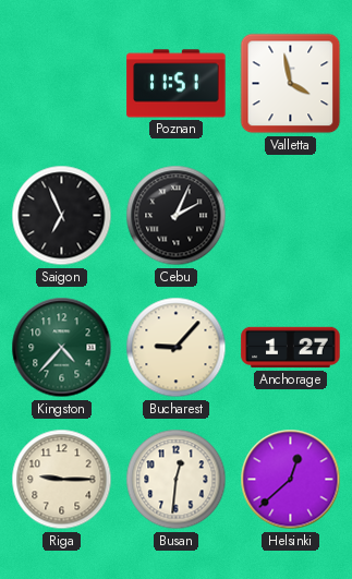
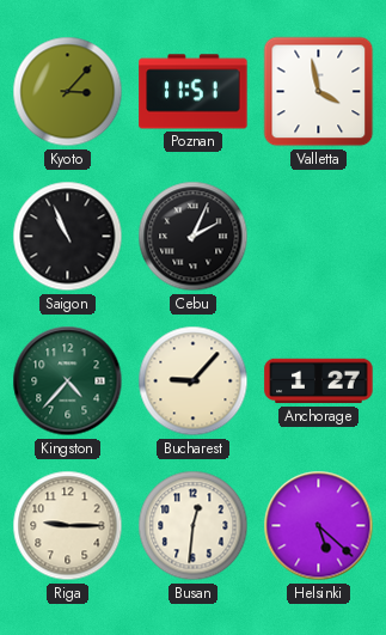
Kyoto: none -> 3:07
Saigon: 6:56 -> 10:56
Helsinki: 12:38 -> 5:22
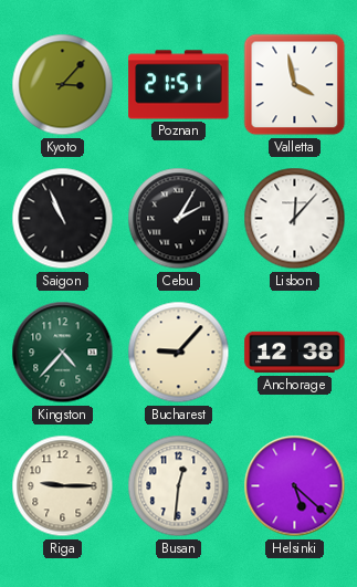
Poznan: 11:51 -> 21:51
Cebu: 2:04 -> 2:05
Lisbon: none -> 12:07
Anchorage: 1:27 -> 12:38
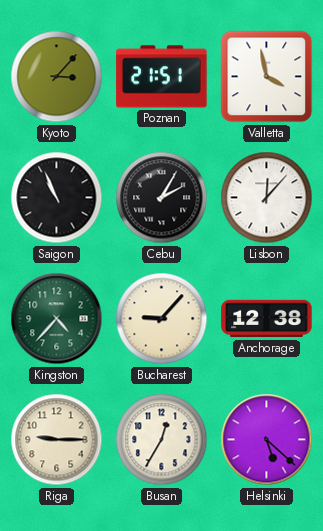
Busan: 12:31 -> 12:35
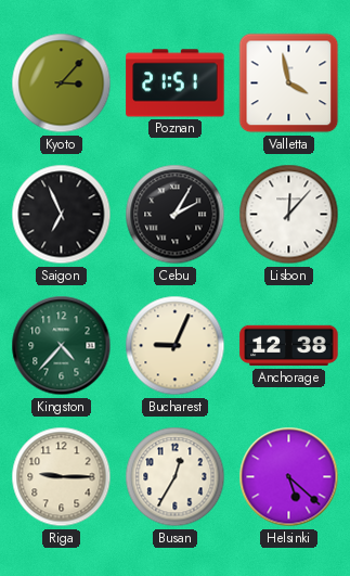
Saigon: 10:56 -> 6:56
Bucharest: 9:07 -> 9:04
